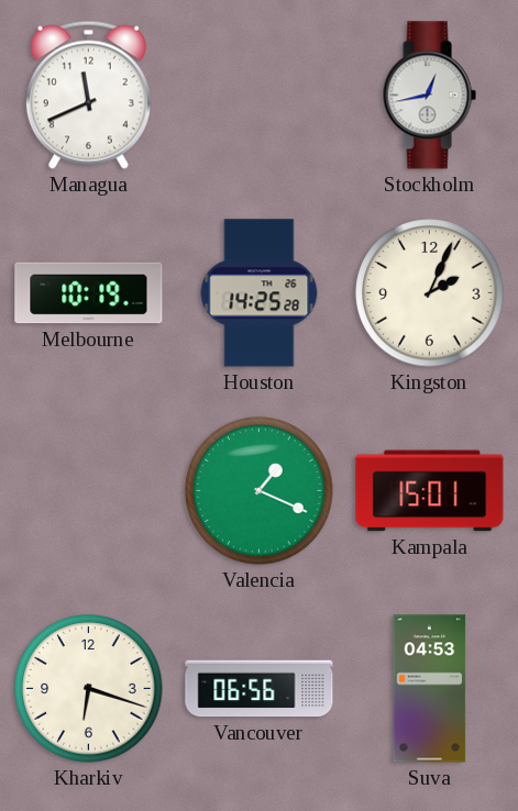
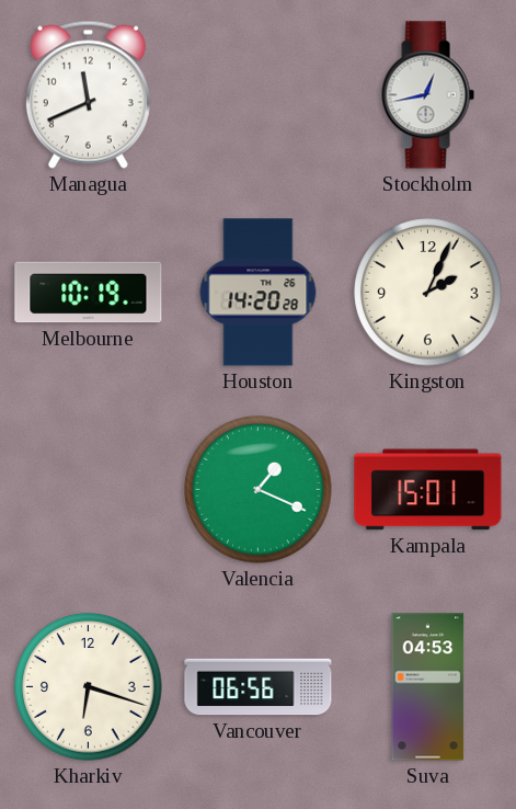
Houston: 14:25 -> 14:20
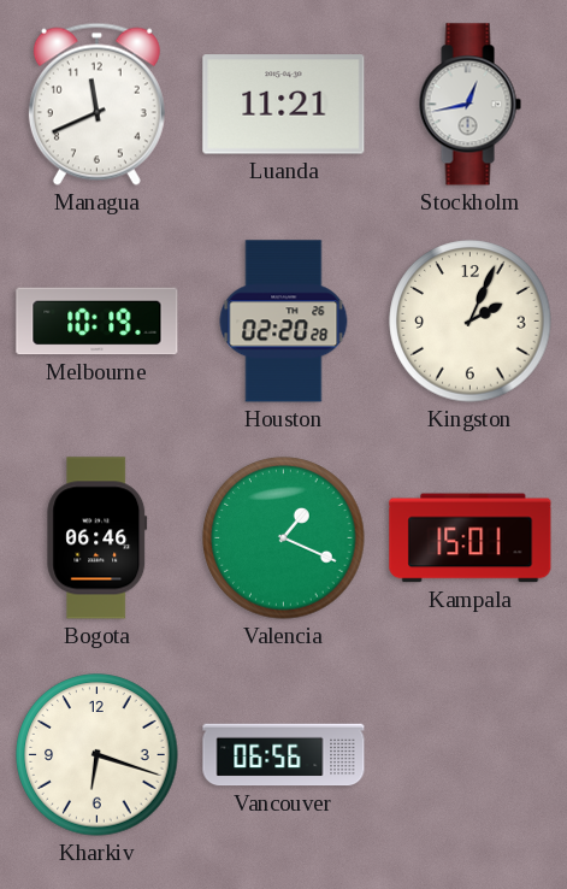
Luanda: none -> 11:21
Houston: 14:20 -> 02:20
Bogota: none -> 06:46
Suva: 04:53 -> none
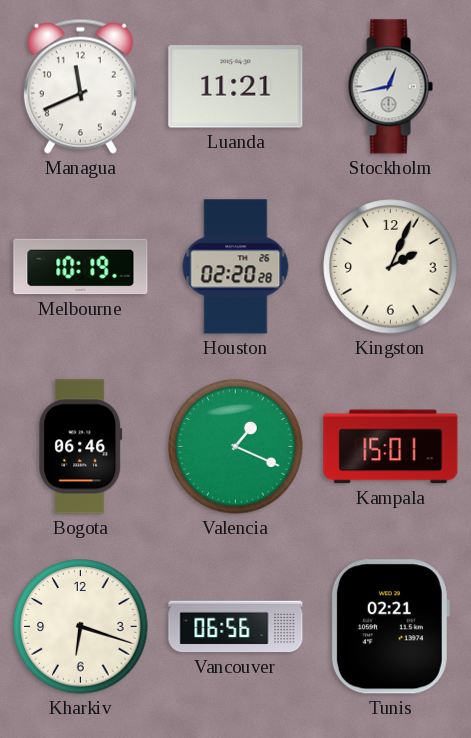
Tunis: none -> 02:21
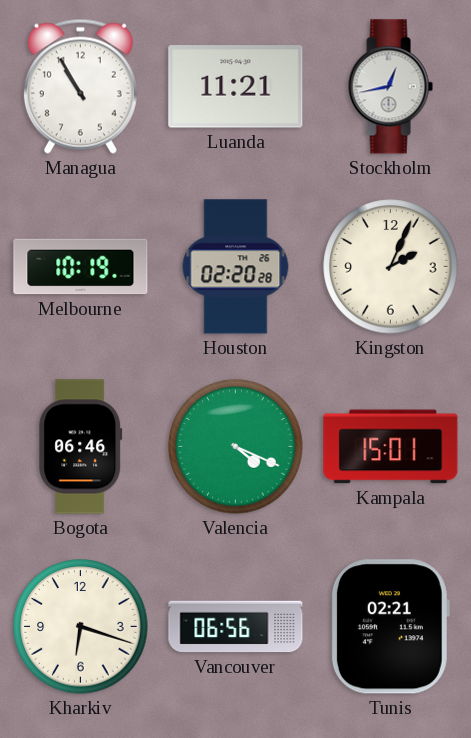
Managua: 11:41 -> 10:55
Valencia: 1:19 -> 4:19
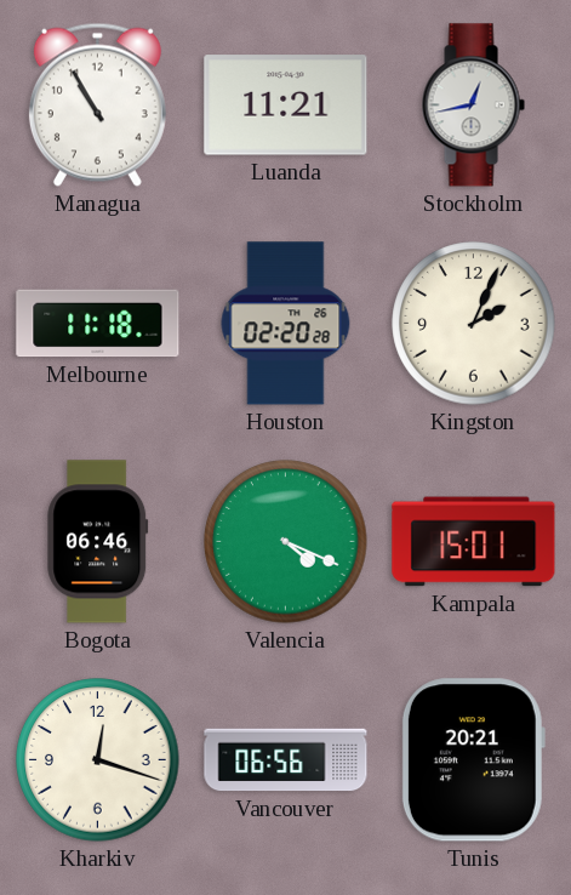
Melbourne: 10:19 -> 11:18
Kharkiv: 6:18 -> 12:18
Tunis: 02:21 -> 20:21
